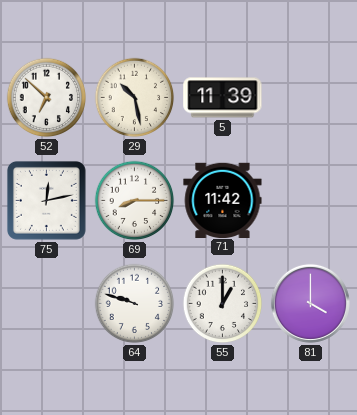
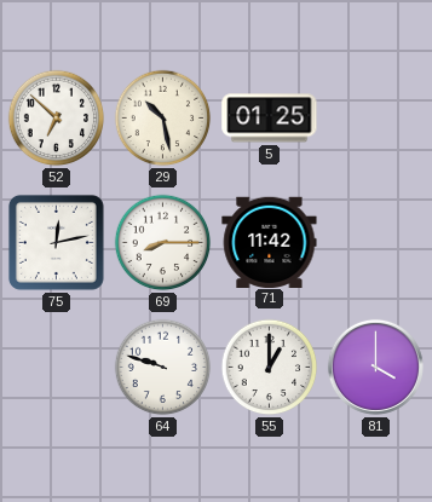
5: 11:39 -> 01:25
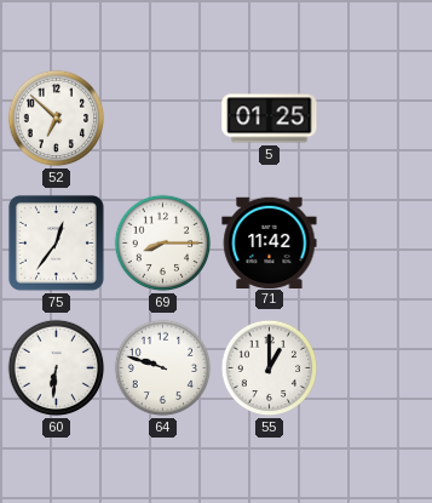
29: 10:28 -> none
75: 12:13 -> 12:36
60: none -> 6:31
81: 4:00 -> none
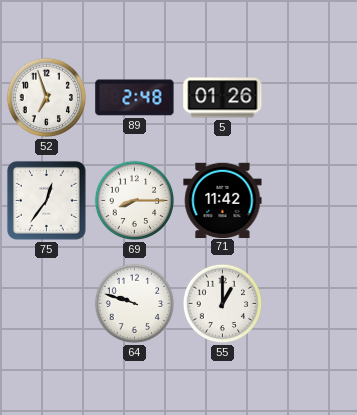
52: 6:52 -> 6:57
89: none -> 2:48
5: 01:25 -> 01:26
60: 6:31 -> none
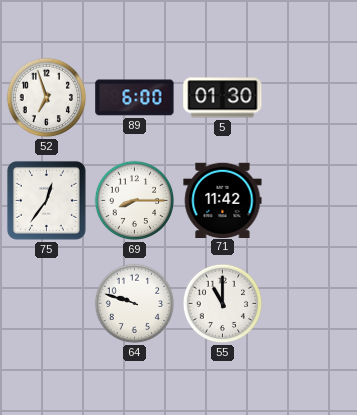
89: 2:48 -> 6:00
5: 01:26 -> 01:30
55: 1:00 -> 11:00
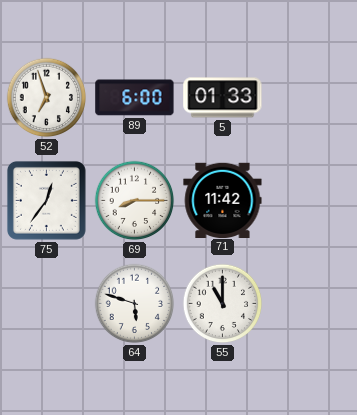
5: 01:30 -> 01:33
64: 9:48 -> 5:48
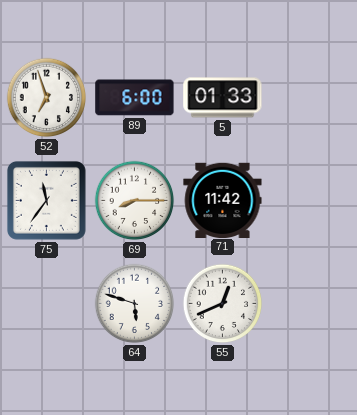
75: 12:36 -> 11:36
55: 11:00 -> 12:41
